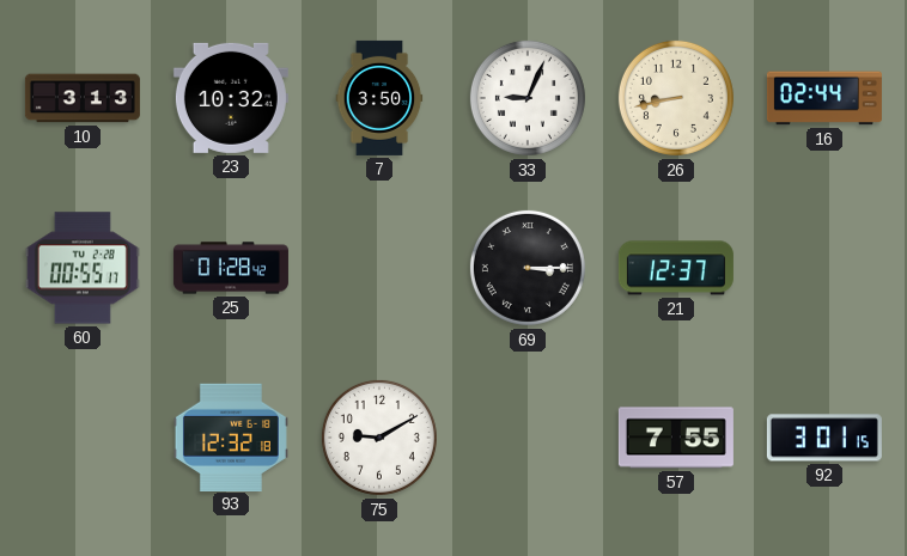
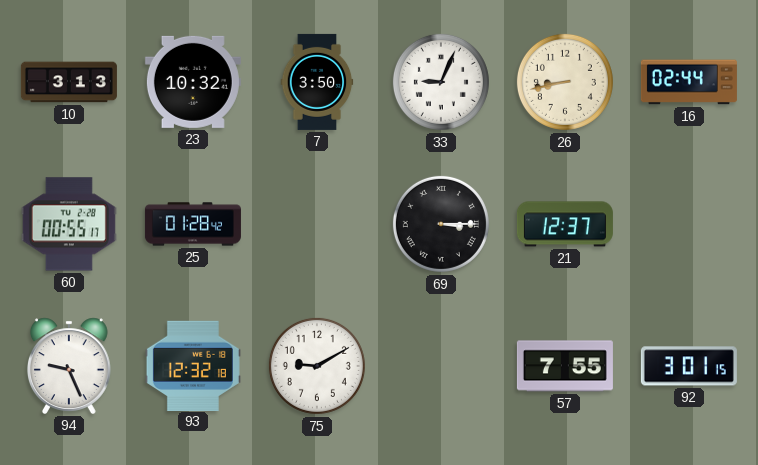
94: none -> 9:26
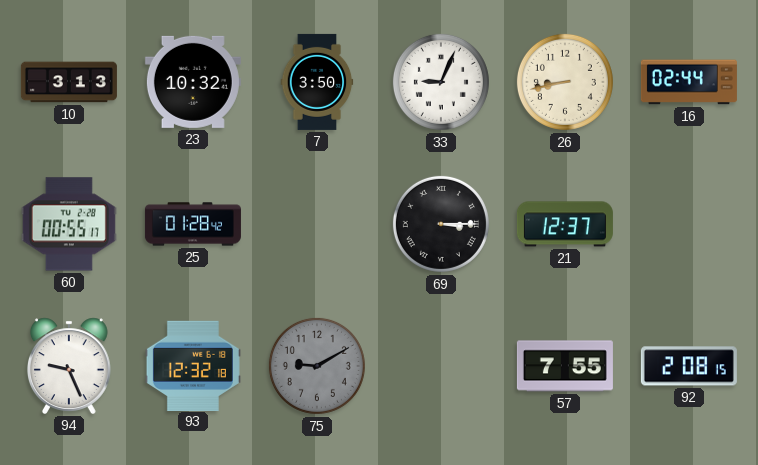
75 dial: white -> grey
92: 3:01 -> 2:08
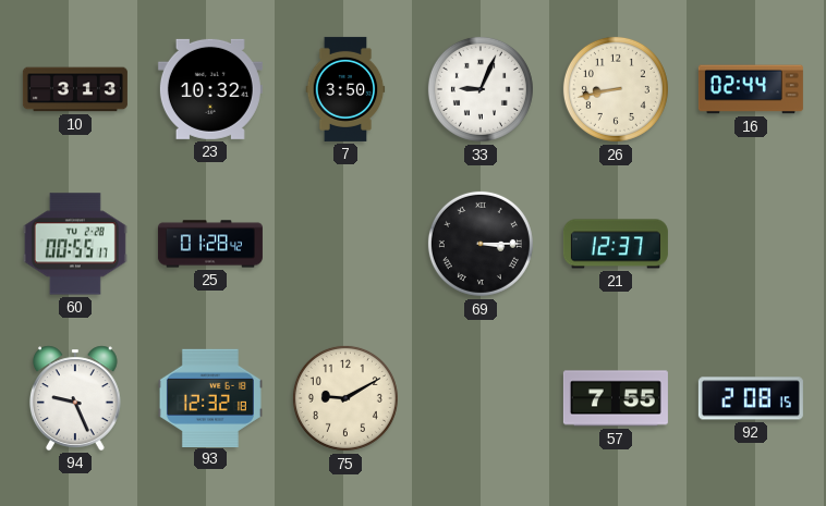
75 dial: grey -> cream
